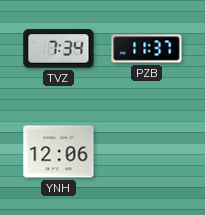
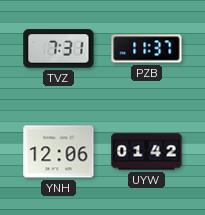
TVZ: 7:34 -> 7:31
UYW: none -> 01:42
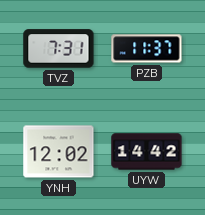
YNH: 12:06 -> 12:02
UYW: 01:42 -> 14:42
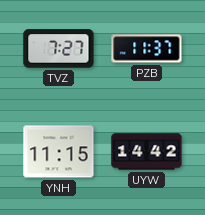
TVZ: 7:31 -> 7:27
YNH: 12:02 -> 11:15
